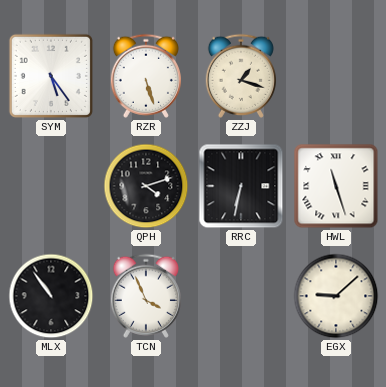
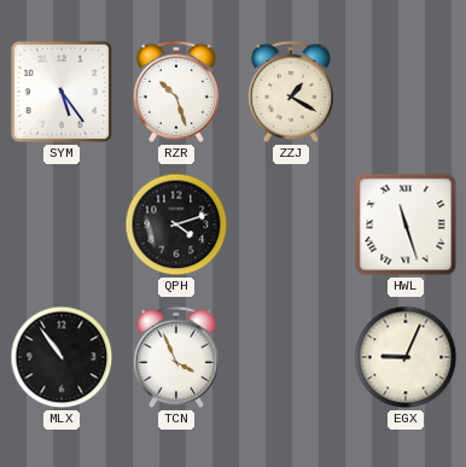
RZR: 5:27 -> 10:27
ZZJ: 1:18 -> 1:20
RRC: 6:32 -> none
EGX: 9:08 -> 9:04
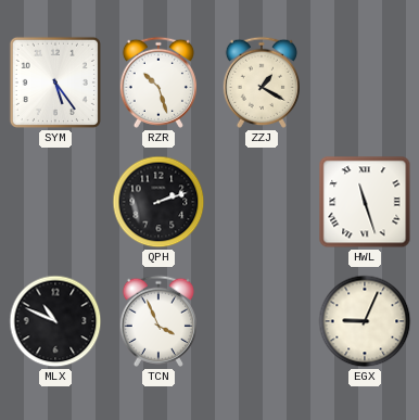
QPH: 4:12 -> 2:12
MLX: 10:54 -> 10:49
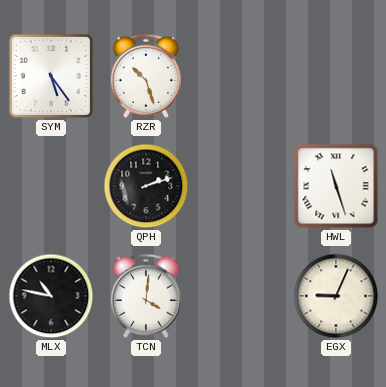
ZZJ: 1:20 -> none
MLX: 10:49 -> 10:47
TCN: 3:56 -> 4:01
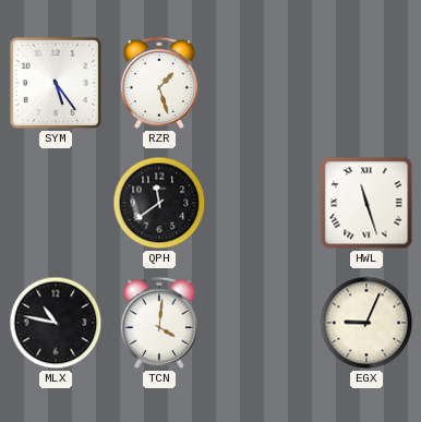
RZR: 10:27 -> 1:27
QPH: 2:12 -> 11:39
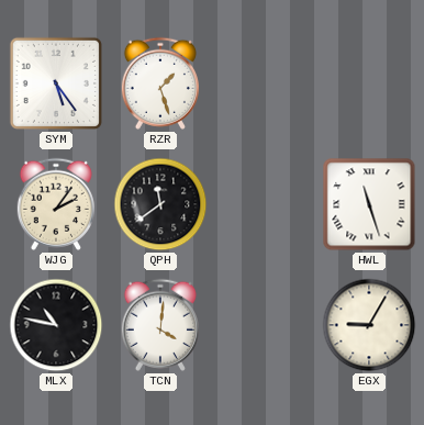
WJG: none -> 2:06
EGX: 9:04 -> 9:05
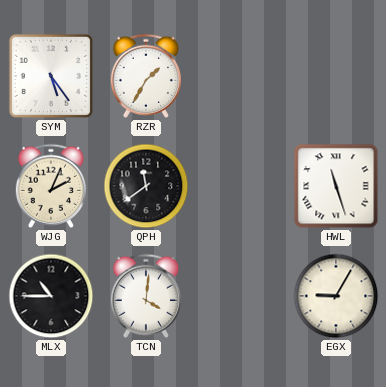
RZR: 1:27 -> 1:35
WJG: 2:06 -> 2:04
MLX: 10:47 -> 10:45
